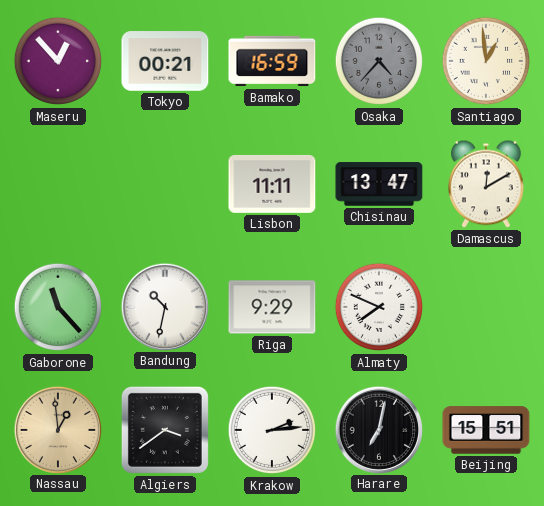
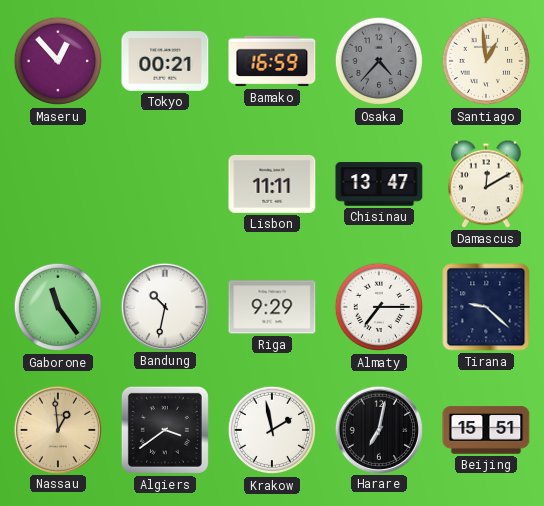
Gaborone: 11:23 -> 11:24
Almaty: 7:49 -> 7:15
Tirana: none -> 9:22
Krakow: 2:14 -> 1:58
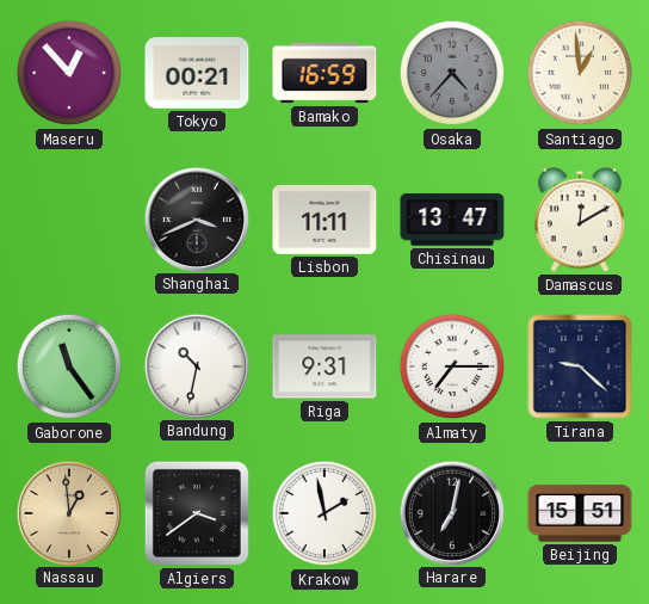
Shanghai: none -> 3:41
Riga: 9:29 -> 9:31
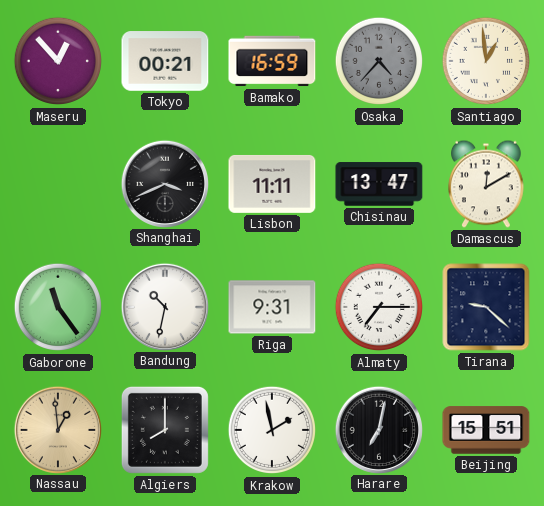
Algiers: 3:39 -> 8:00
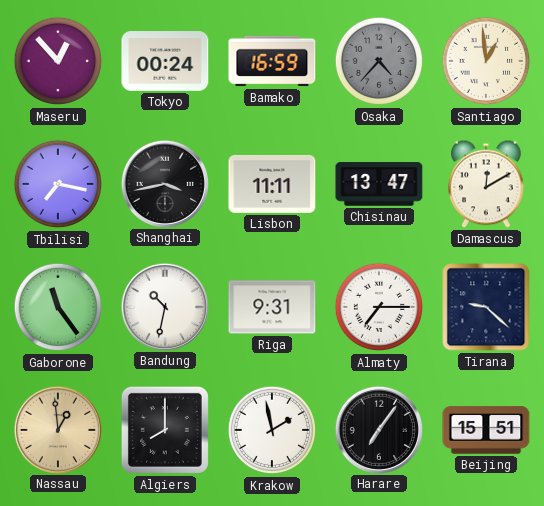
Tokyo: 00:21 -> 00:24
Tbilisi: none -> 7:17
Shanghai: 3:41 -> 3:43
Harare: 7:02 -> 7:06
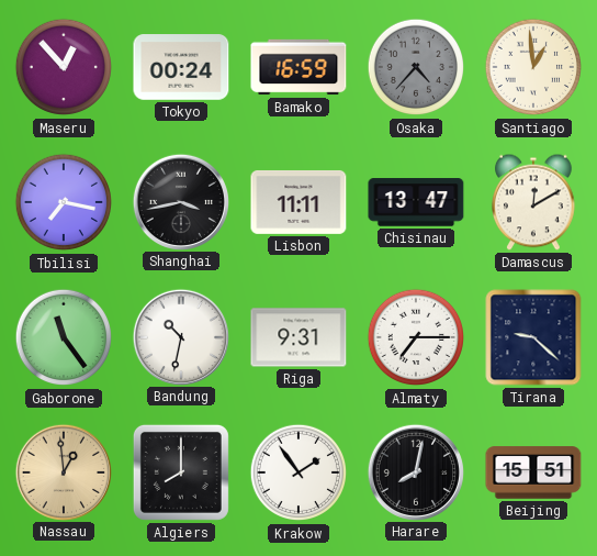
Krakow: 1:58 -> 1:54
Harare: 7:06 -> 8:02
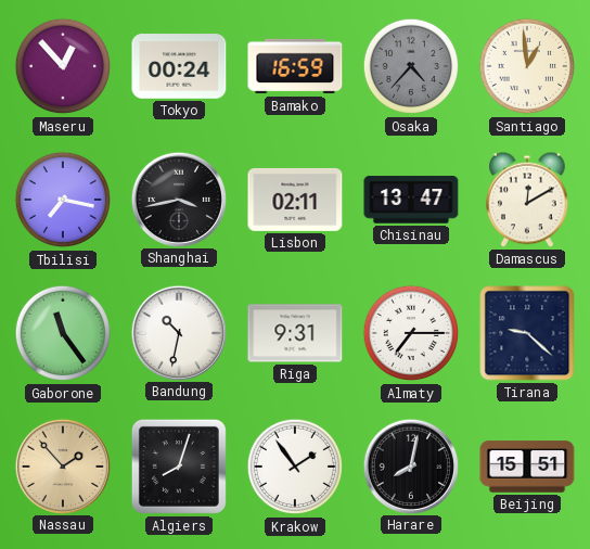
Lisbon: 11:11 -> 02:11
Nassau: 12:59 -> 1:53
Algiers: 8:00 -> 8:03
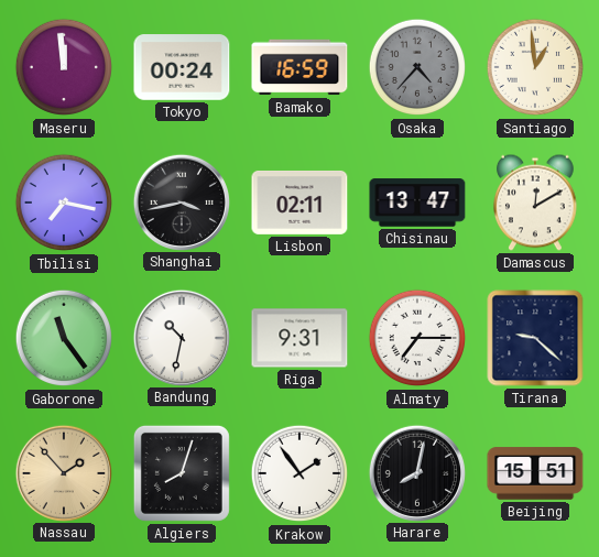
Maseru: 12:53 -> 11:59
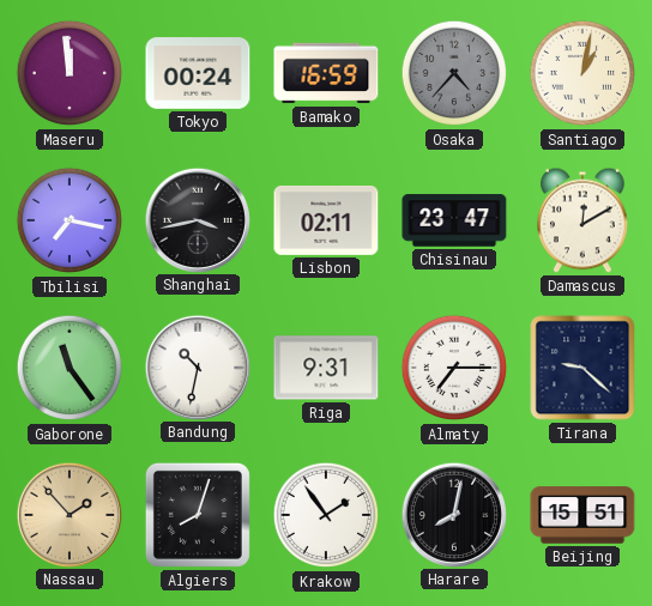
Santiago: 12:59 -> 1:02
Chisinau: 13:47 -> 23:47
